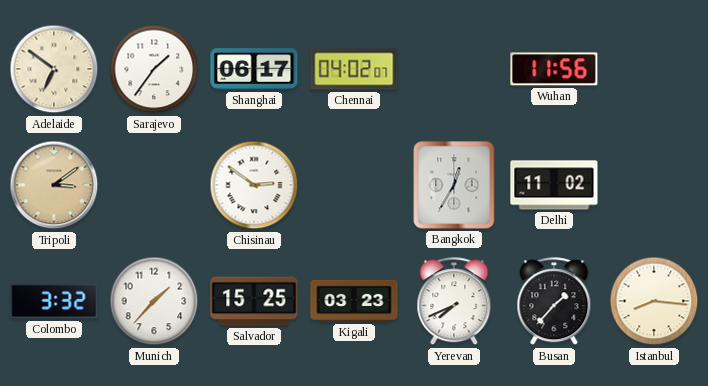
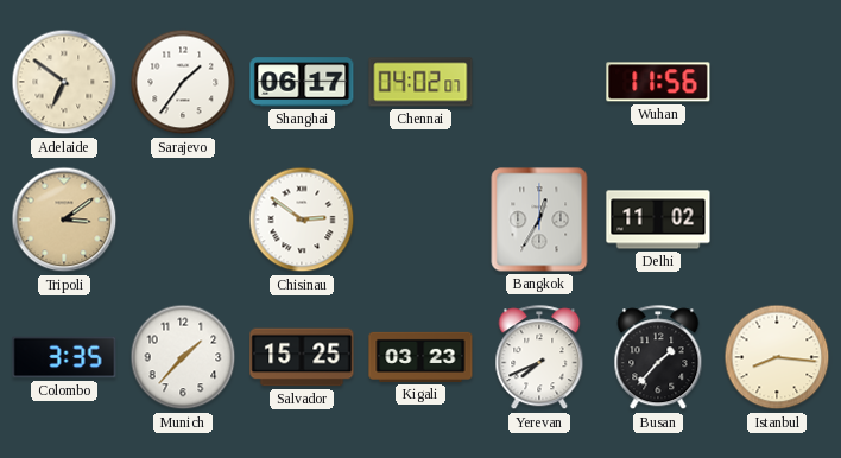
Colombo: 3:32 -> 3:35
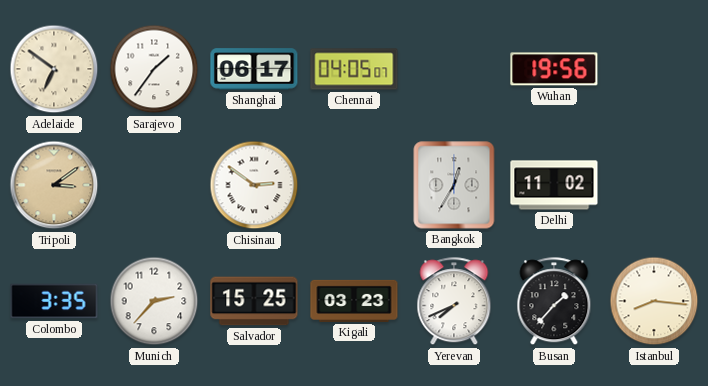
Chennai: 04:02 -> 04:05
Wuhan: 11:56 -> 19:56
Munich: 1:37 -> 2:37
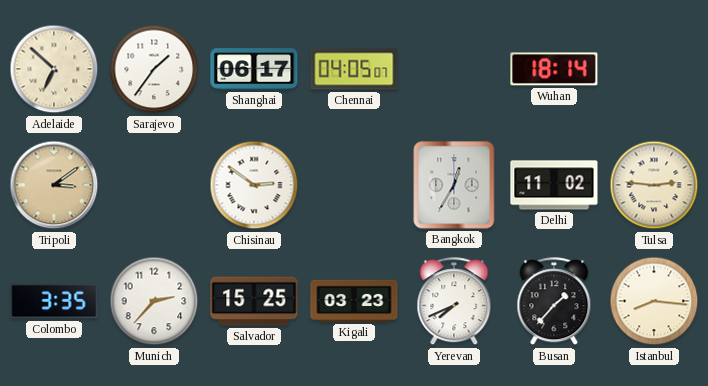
Adelaide: 6:51 -> 6:52
Wuhan: 19:56 -> 18:14
Tulsa: none -> 2:46
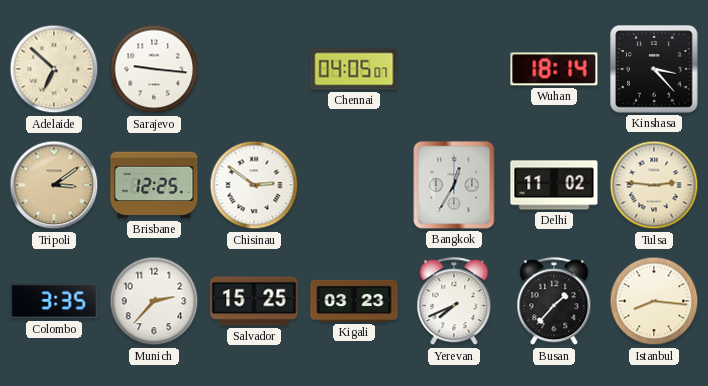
Sarajevo: 1:36 -> 9:16
Shanghai: 06:17 -> none
Kinshasa: none -> 3:23
Brisbane: none -> 12:25
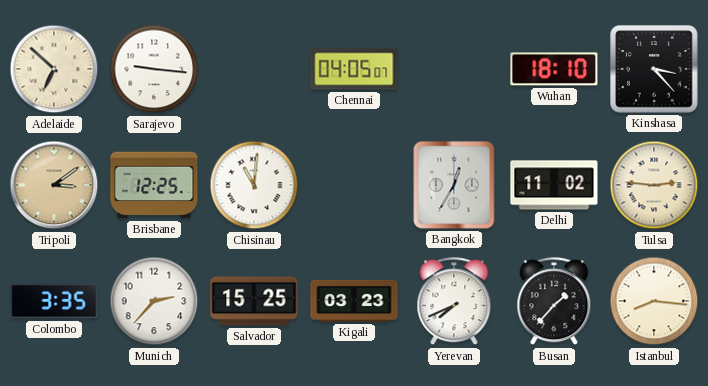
Wuhan: 18:14 -> 18:10
Chisinau: 2:51 -> 11:01
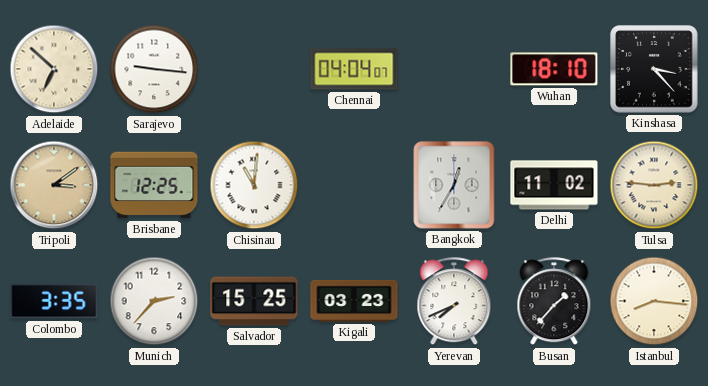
Chennai: 04:05 -> 04:04
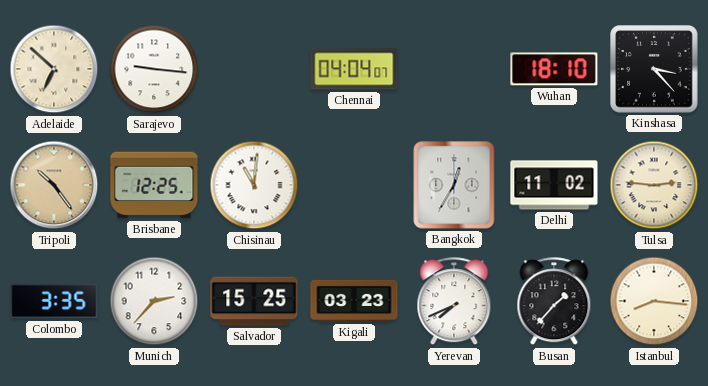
Tripoli: 3:09 -> 10:24
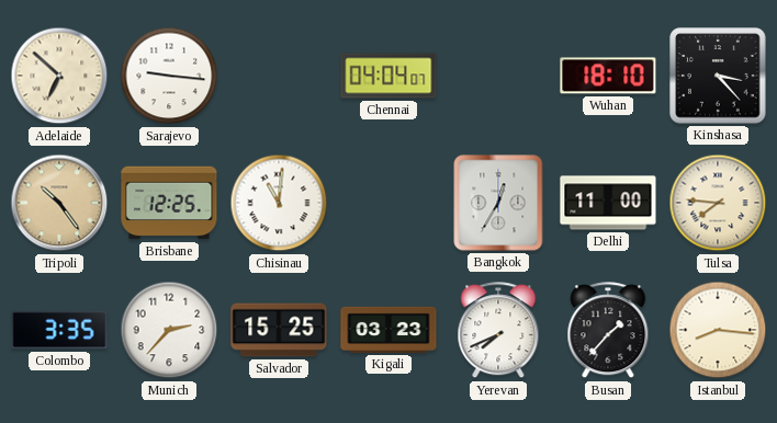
Delhi: 11:02 -> 11:00
Tulsa: 2:46 -> 7:46
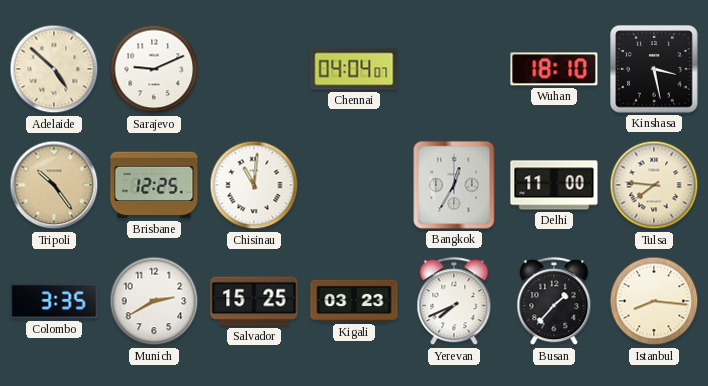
Adelaide: 6:52 -> 4:52
Sarajevo: 9:16 -> 9:11
Kinshasa: 3:23 -> 3:28
Munich: 2:37 -> 2:40
